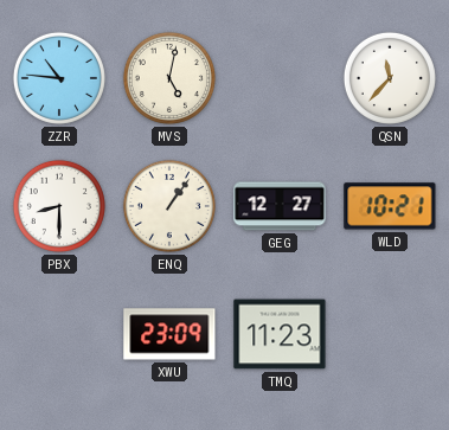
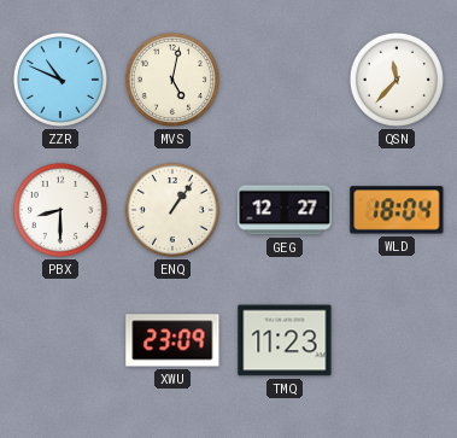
ZZR: 10:46 -> 10:49
WLD: 10:21 -> 18:04
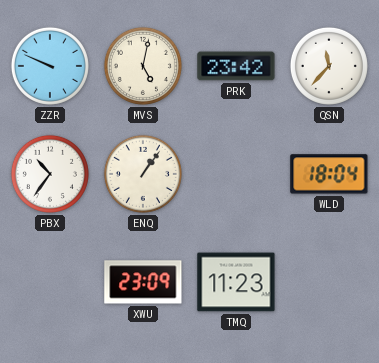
ZZR: 10:49 -> 9:49
PRK: none -> 23:42
PBX: 8:30 -> 10:36
GEG: 12:27 -> none
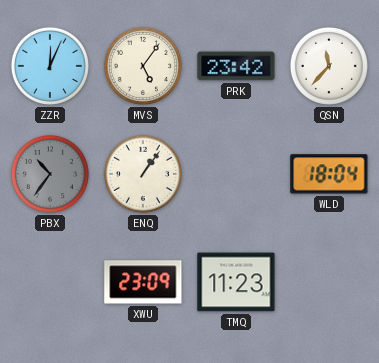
ZZR: 9:49 -> 12:04
MVS: 5:02 -> 5:06
PBX dial: white -> grey
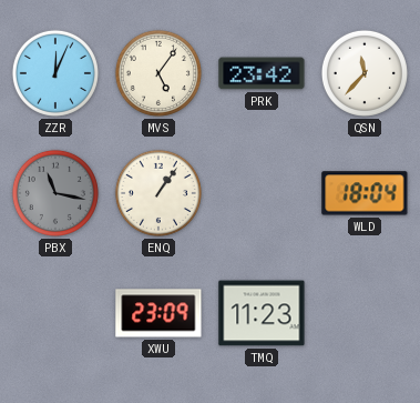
PBX: 10:36 -> 11:17
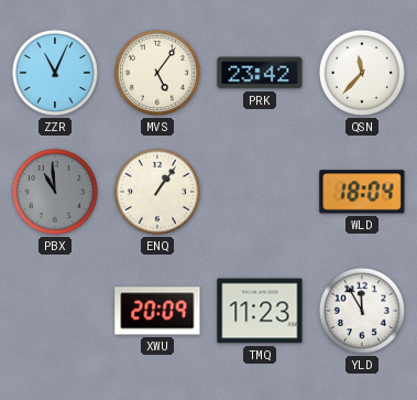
ZZR: 12:04 -> 11:04
PBX: 11:17 -> 10:59
XWU: 23:09 -> 20:09
YLD: none -> 11:55
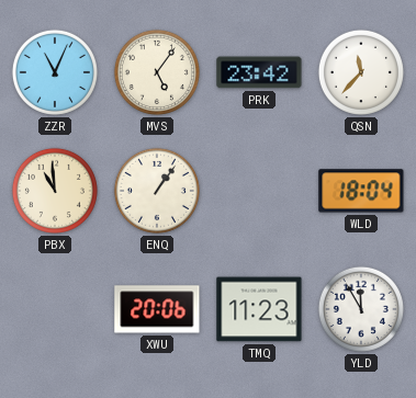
PBX dial: grey -> cream
XWU: 20:09 -> 20:06
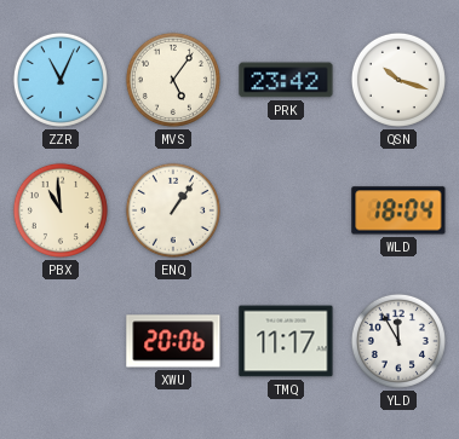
QSN: 11:37 -> 10:18
TMQ: 11:23 -> 11:17
